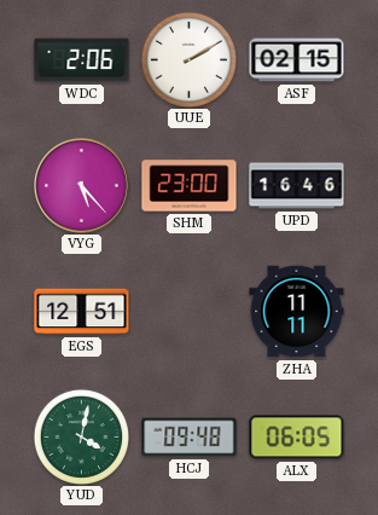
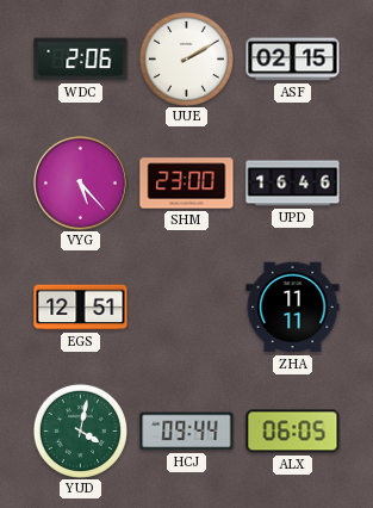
HCJ: 09:48 -> 09:44
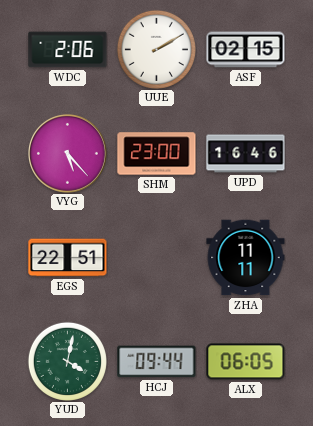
EGS: 12:51 -> 22:51
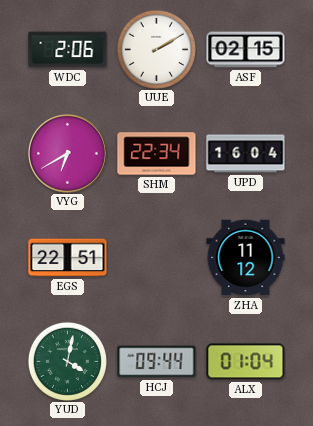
VYG: 5:23 -> 6:40
SHM: 23:00 -> 22:34
UPD: 16:46 -> 16:04
ZHA: 11:11 -> 11:12
ALX: 06:05 -> 01:04
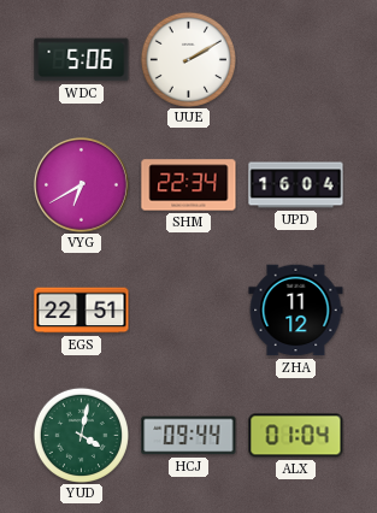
WDC: 2:06 -> 5:06
ASF: 02:15 -> none
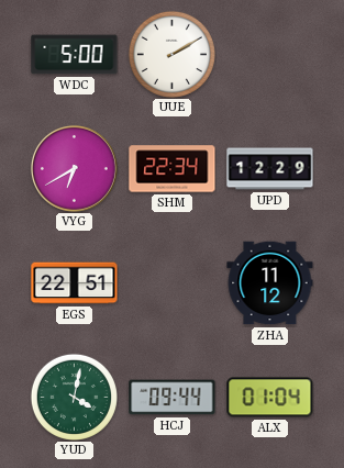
WDC: 5:06 -> 5:00
UPD: 16:04 -> 12:29
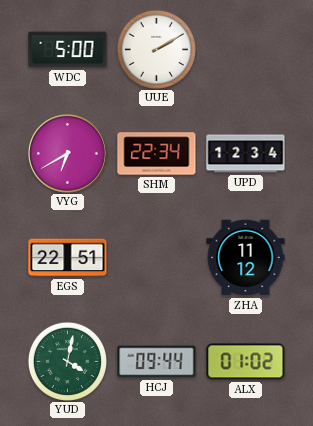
UPD: 12:29 -> 12:34
ALX: 01:04 -> 01:02
